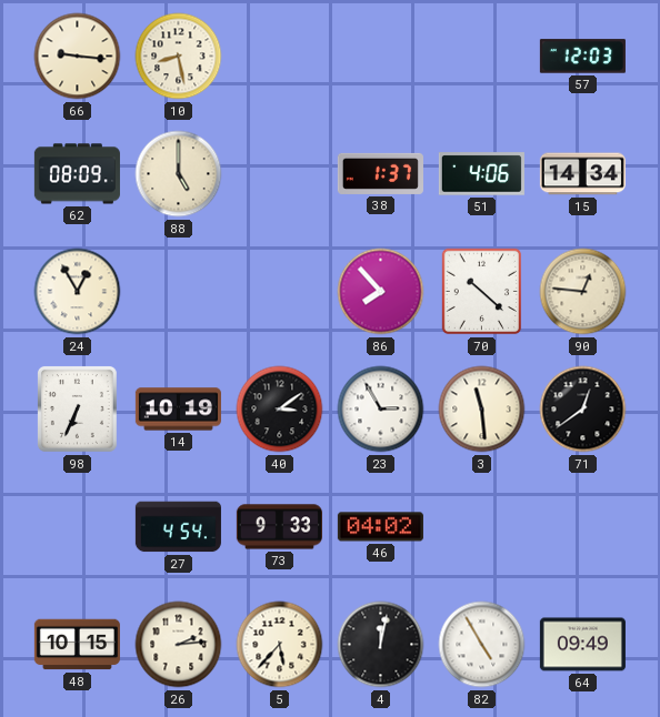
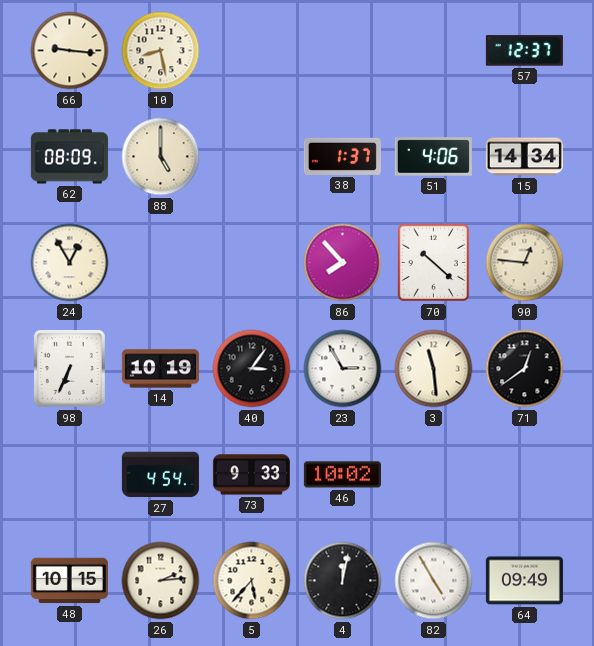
57: 12:03 -> 12:37
40: 3:09 -> 3:06
46: 04:02 -> 10:02
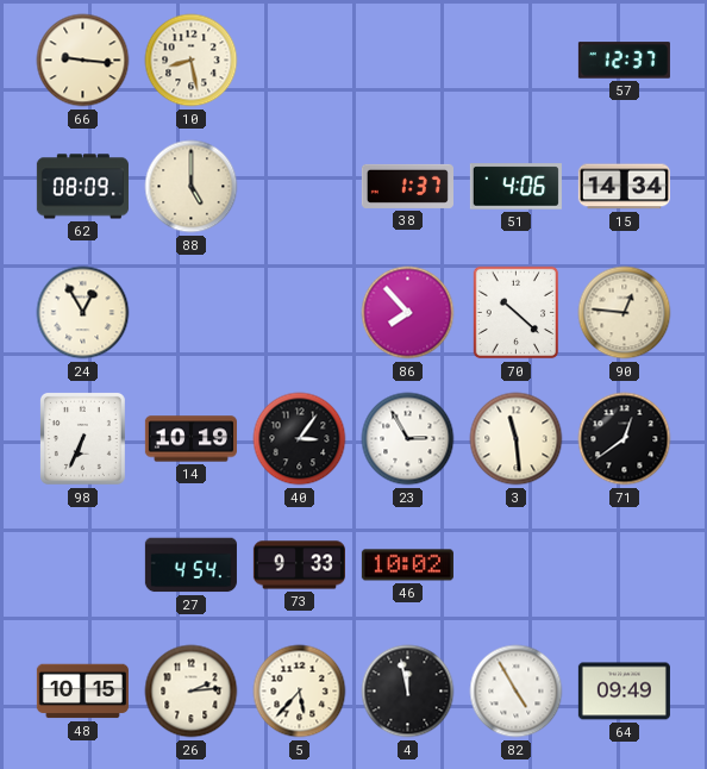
4: 12:02 -> 11:58
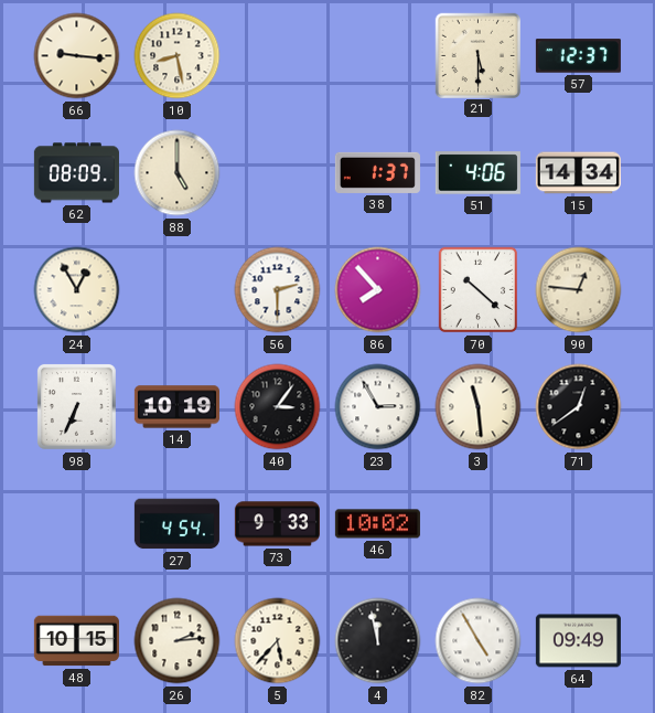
21: none -> 5:30
56: none -> 2:30
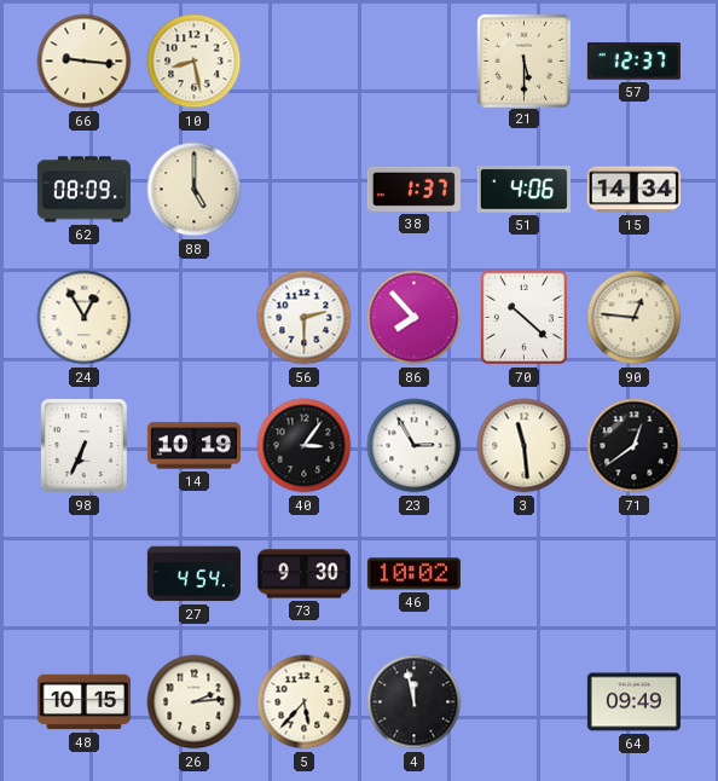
73: 9:33 -> 9:30
82: 4:55 -> none
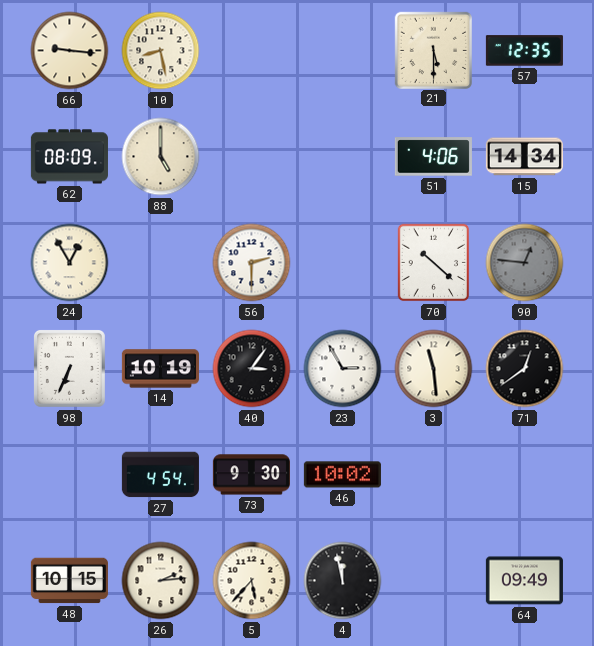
57: 12:37 -> 12:35
38: 1:37 -> none
86: 7:53 -> none
90 dial: cream -> grey
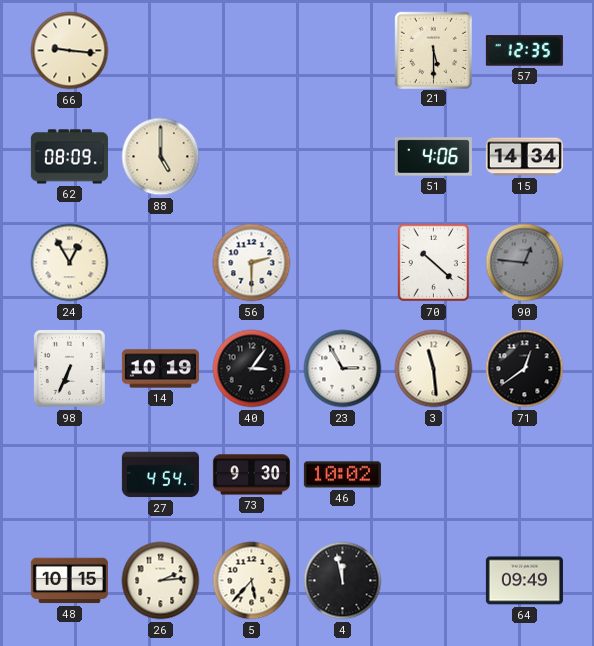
10: 8:28 -> none
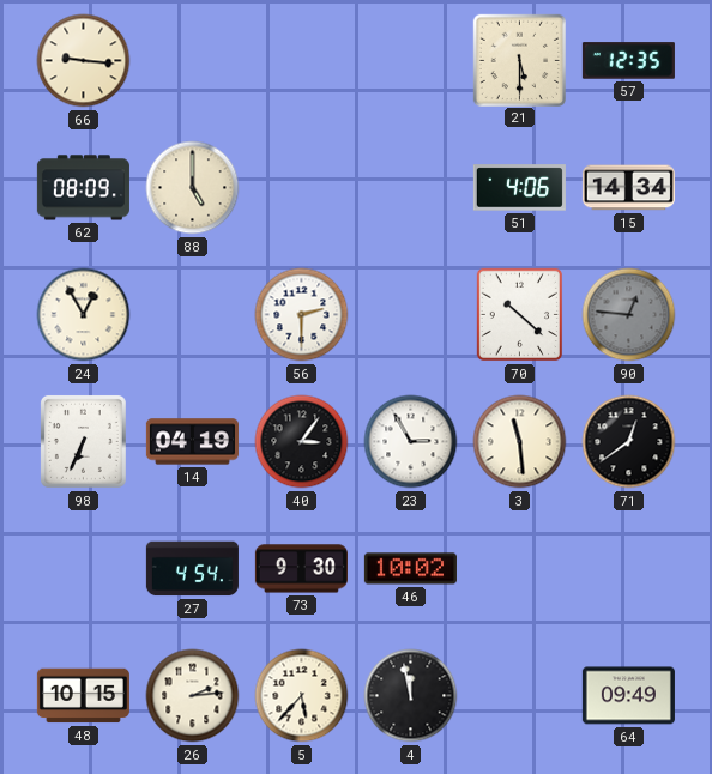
14: 10:19 -> 04:19
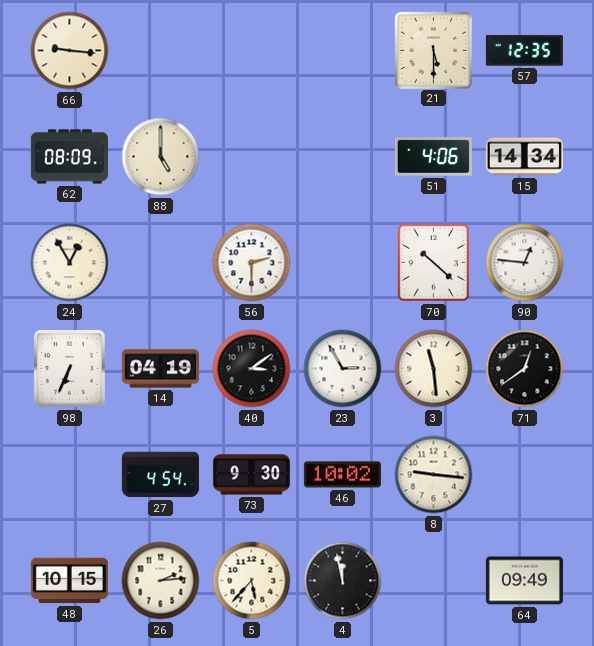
90 dial: grey -> white
40: 3:06 -> 3:09
8: none -> 9:16
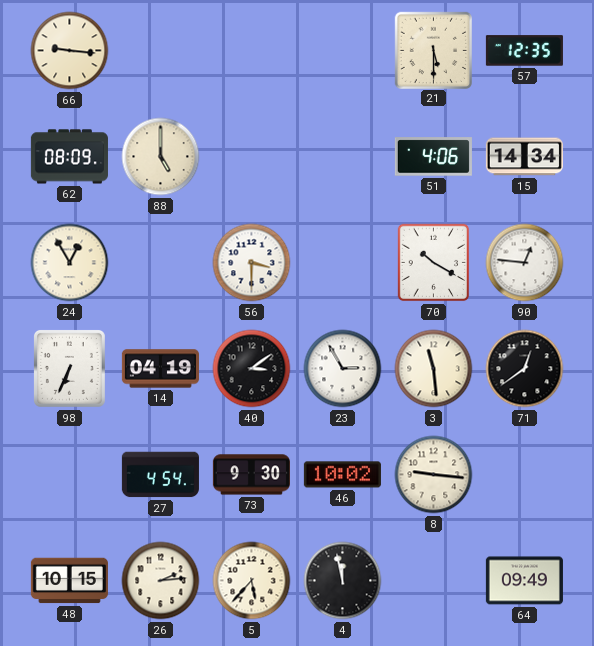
56: 2:30 -> 3:30
70: 10:22 -> 10:20
